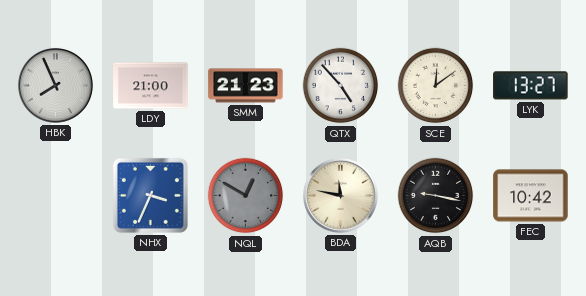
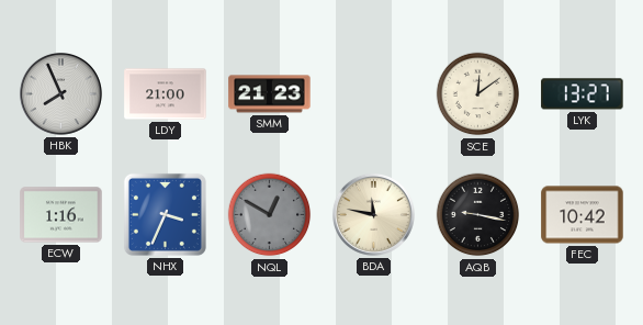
QTX: 4:53 -> none
ECW: none -> 1:16
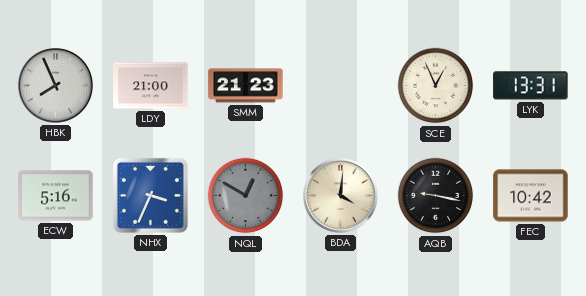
SCE: 12:09 -> 12:56
LYK: 13:27 -> 13:31
ECW: 1:16 -> 5:16
BDA: 11:47 -> 4:01
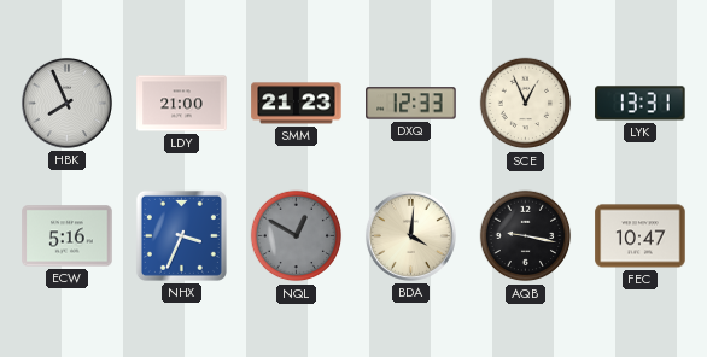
DXQ: none -> 12:33
FEC: 10:42 -> 10:47
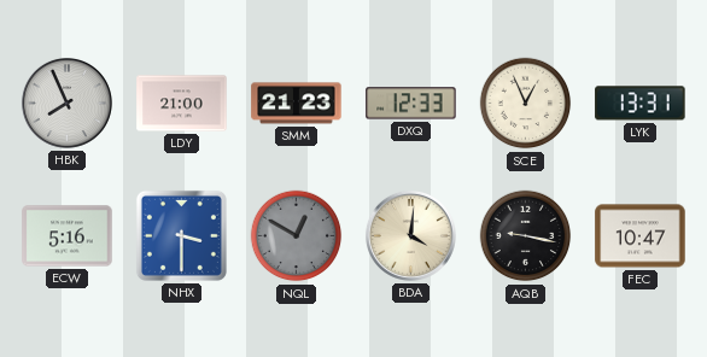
NHX: 3:34 -> 3:30
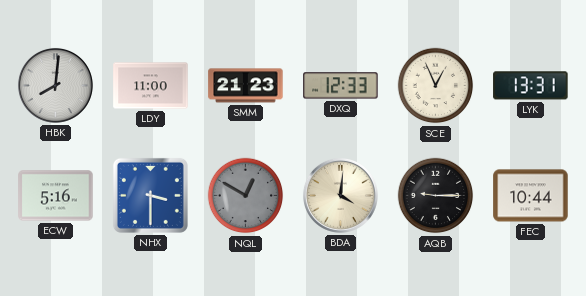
HBK: 7:56 -> 8:01
LDY: 21:00 -> 11:00
AQB: 9:17 -> 9:15
FEC: 10:47 -> 10:44
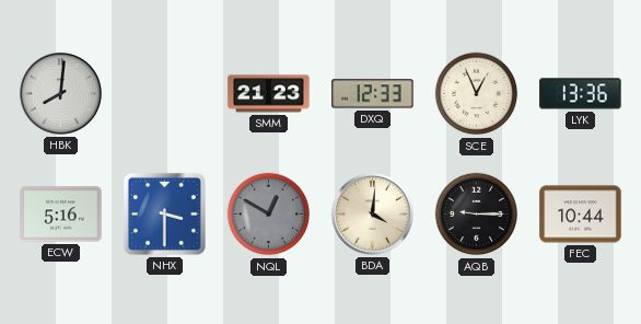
LDY: 11:00 -> none
LYK: 13:31 -> 13:36
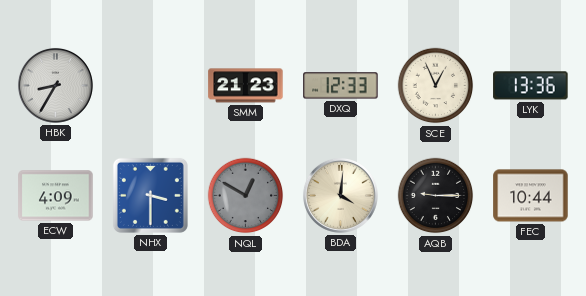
HBK: 8:01 -> 8:35
ECW: 5:16 -> 4:09
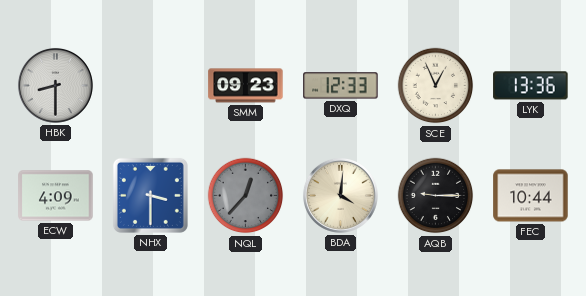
HBK: 8:35 -> 8:30
SMM: 21:23 -> 09:23
NQL: 12:50 -> 12:37
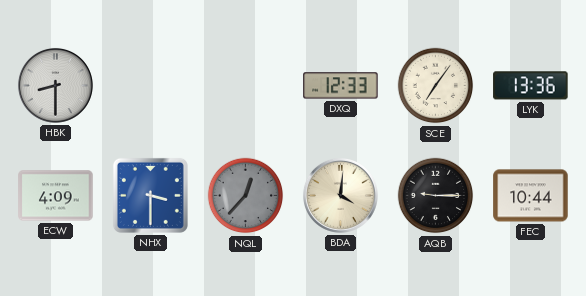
SMM: 09:23 -> none
SCE: 12:56 -> 7:06
